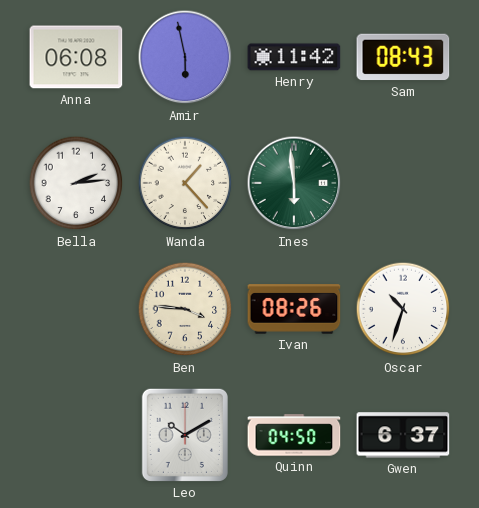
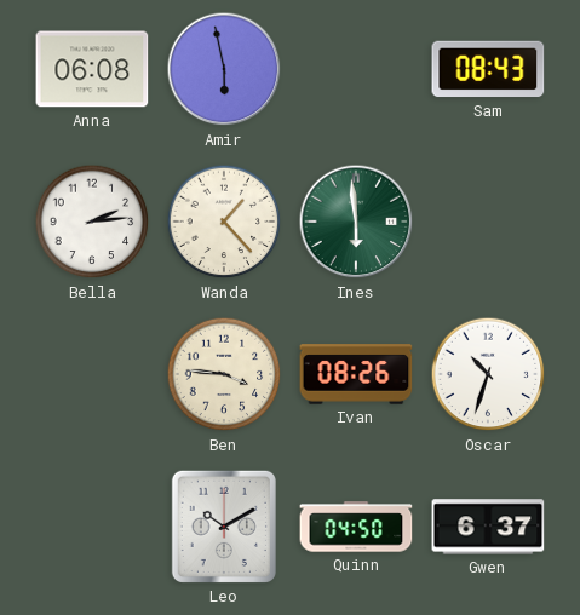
Henry: 11:42 -> none
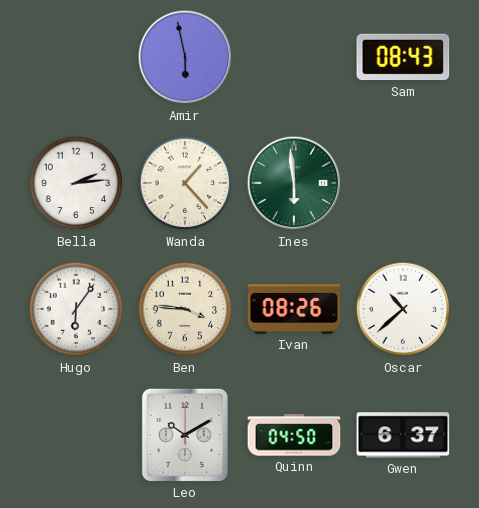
Anna: 06:08 -> none
Hugo: none -> 6:06
Oscar: 10:33 -> 10:38
